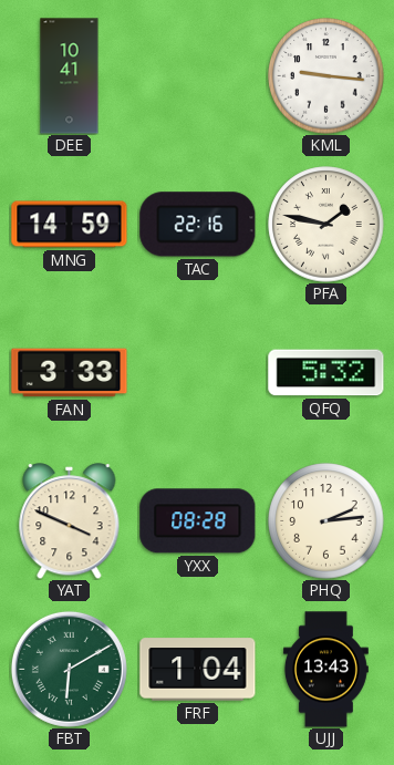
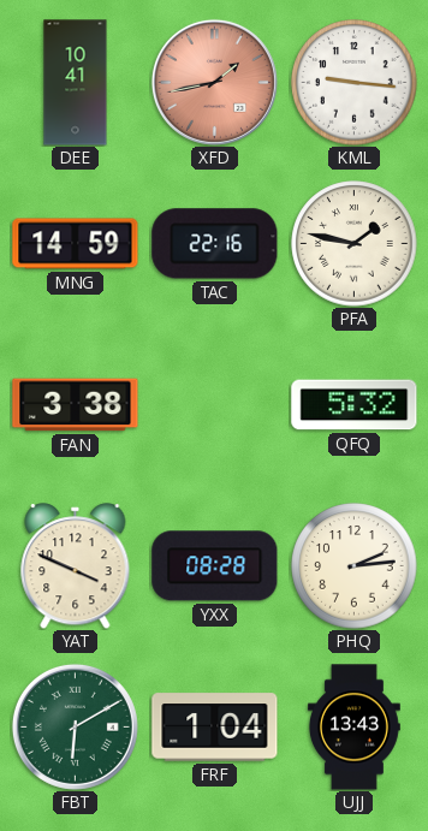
XFD: none -> 1:43
FAN: 3:33 -> 3:38
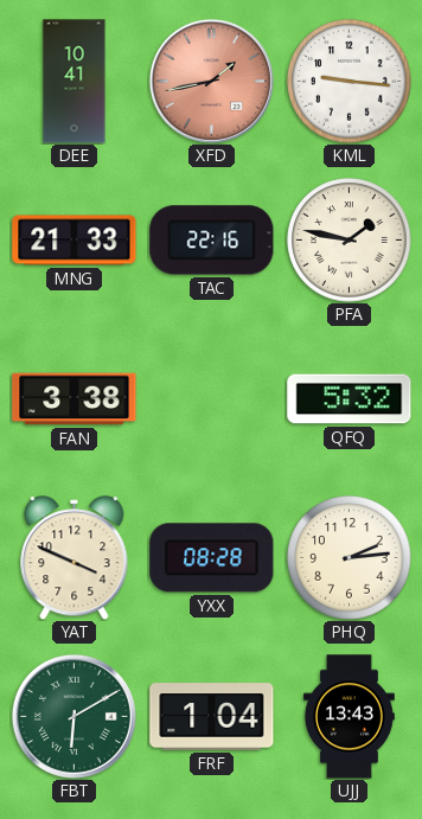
MNG: 14:59 -> 21:33
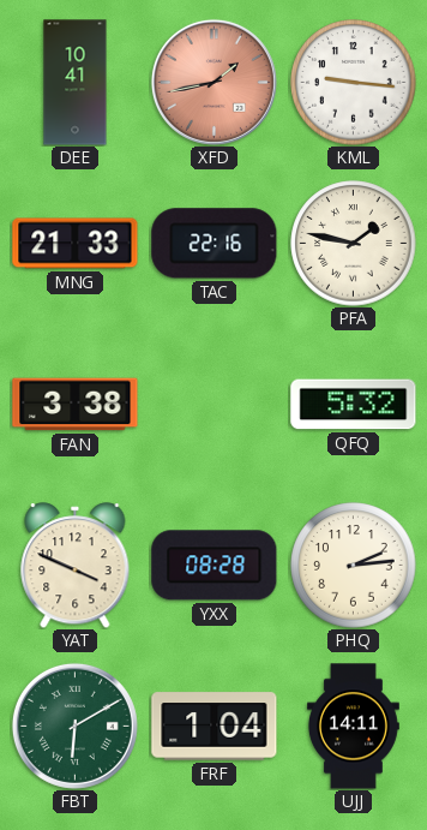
UJJ: 13:43 -> 14:11
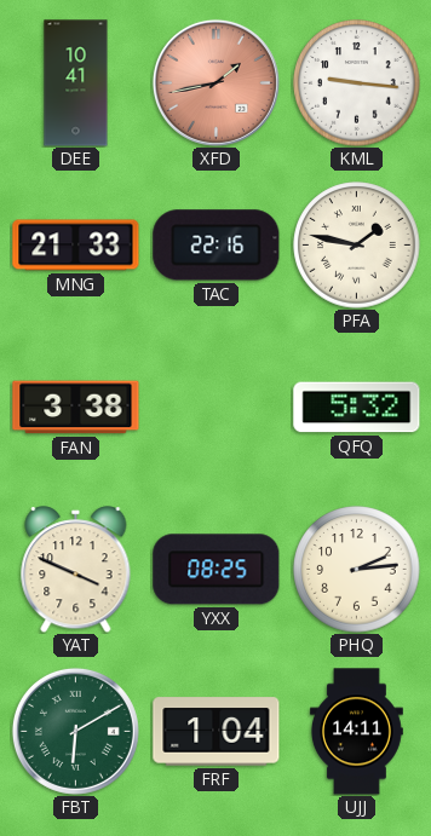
YXX: 08:28 -> 08:25
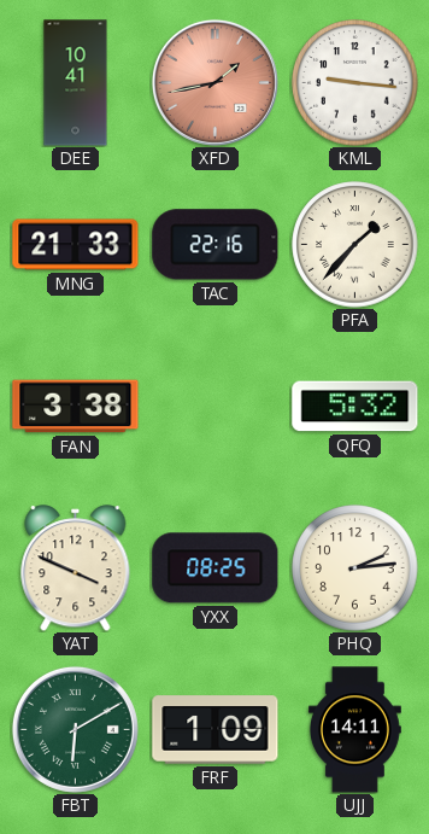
PFA: 1:47 -> 1:37
FRF: 1:04 -> 1:09
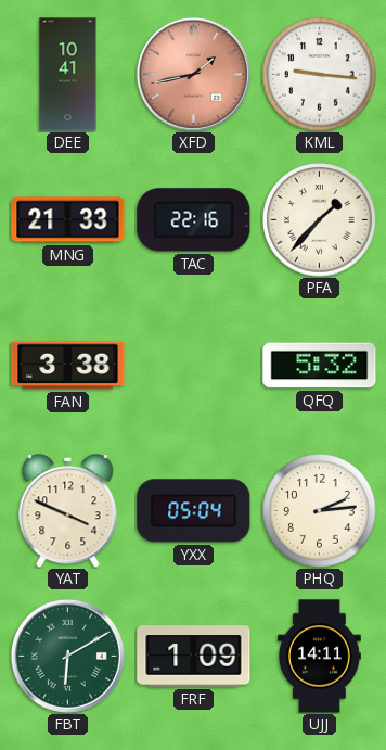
YXX: 08:25 -> 05:04
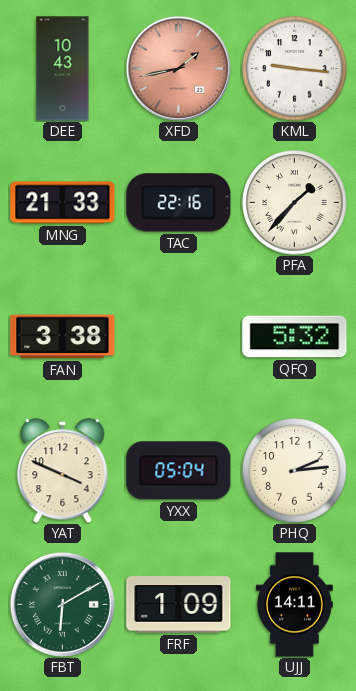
DEE: 10:41 -> 10:43
